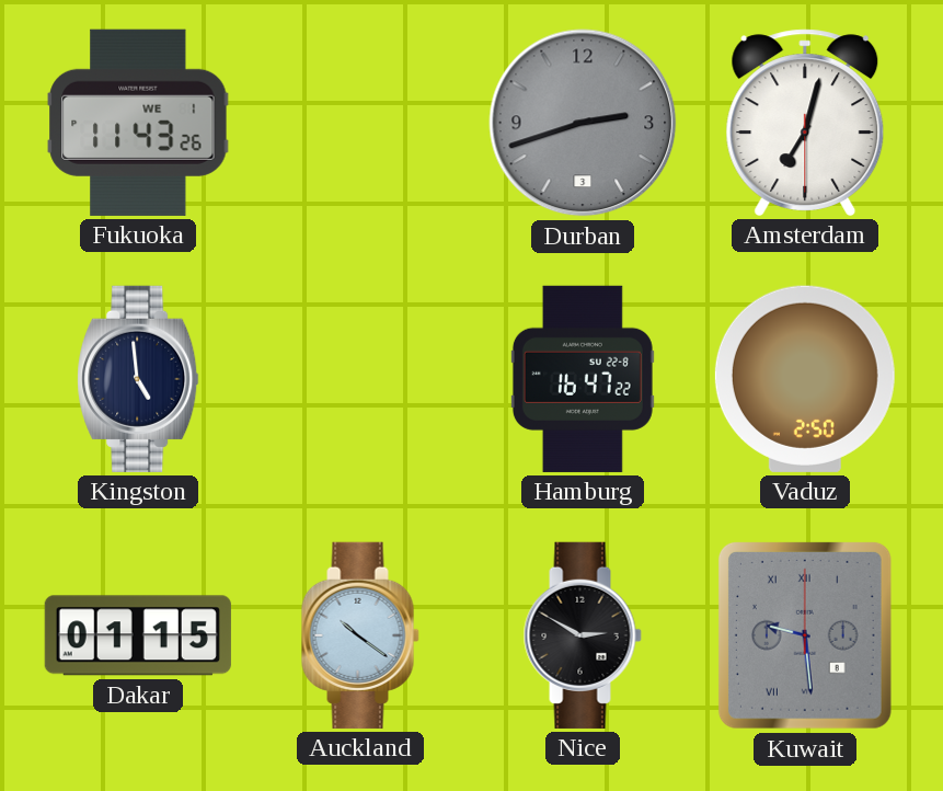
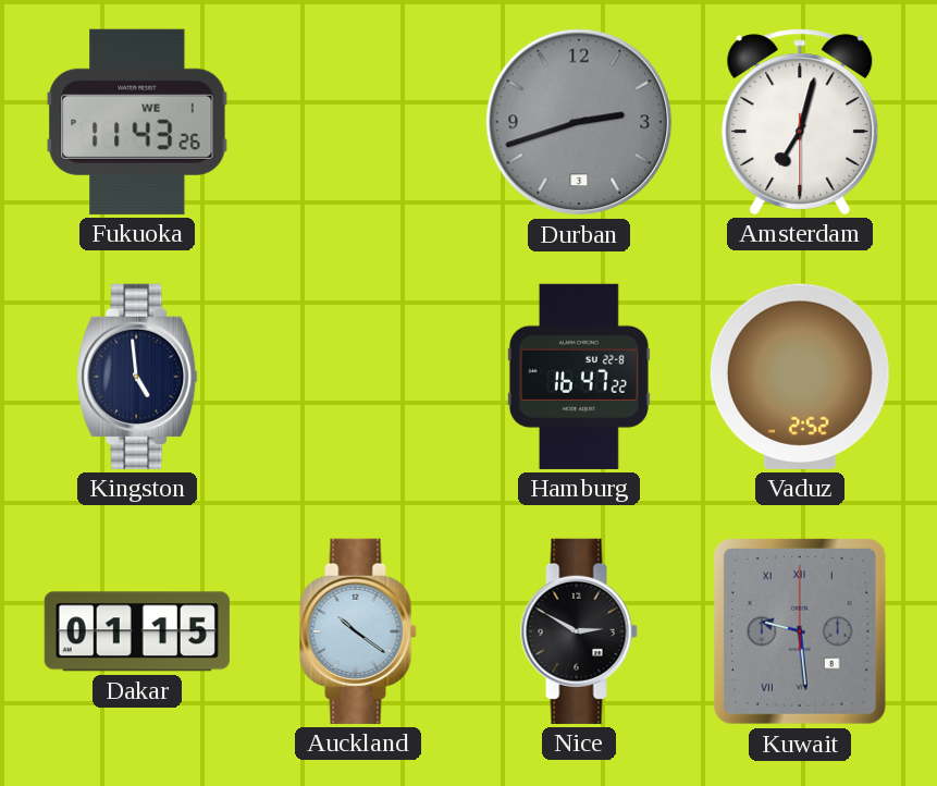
Vaduz: 2:50 -> 2:52
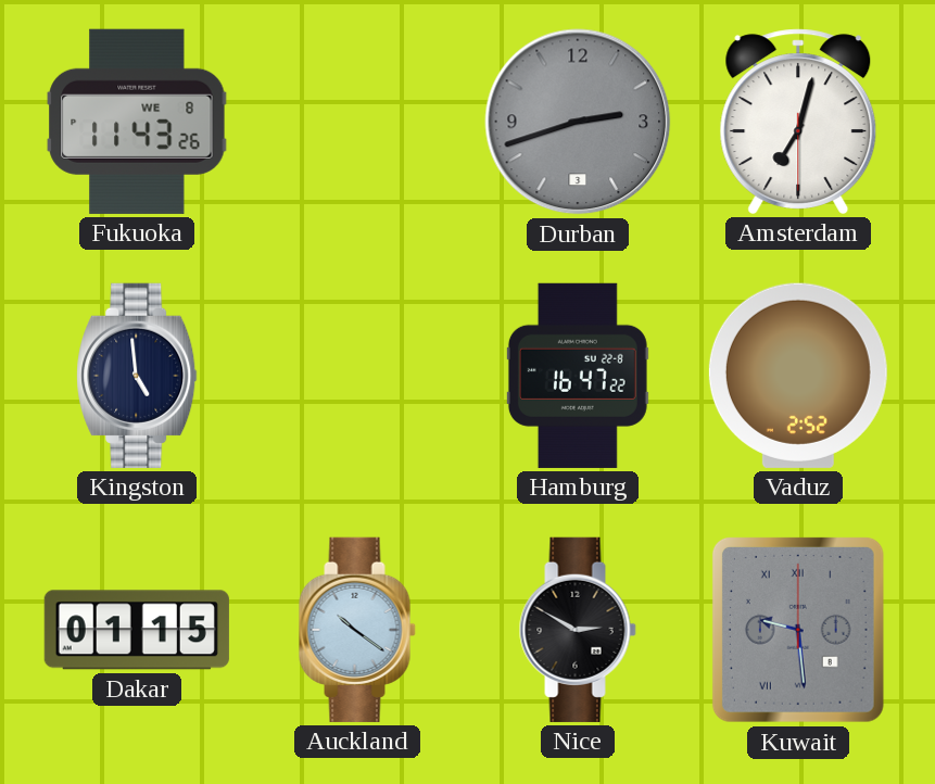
Fukuoka date: WE 1 -> WE 8
